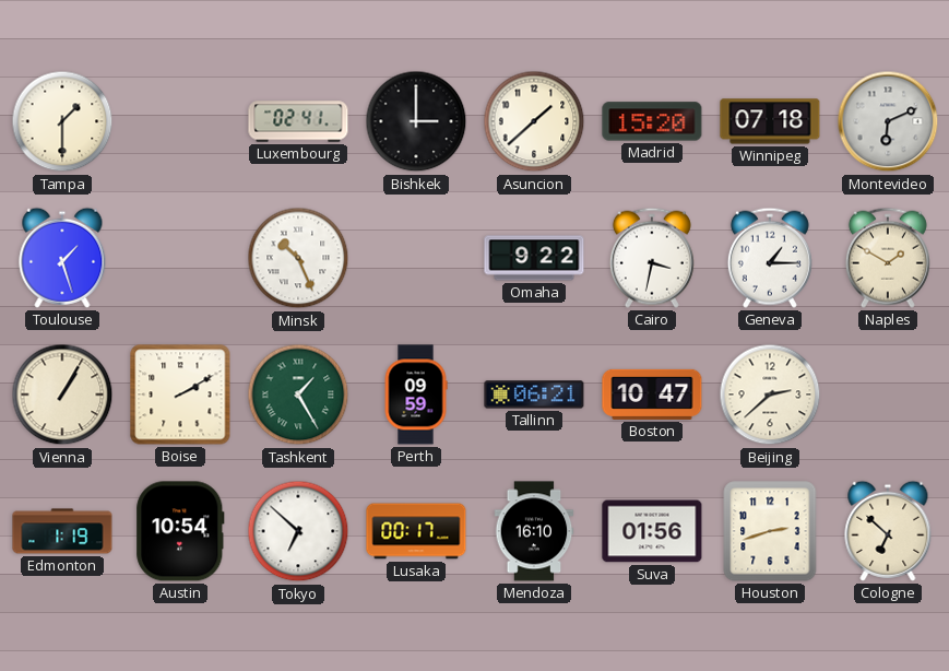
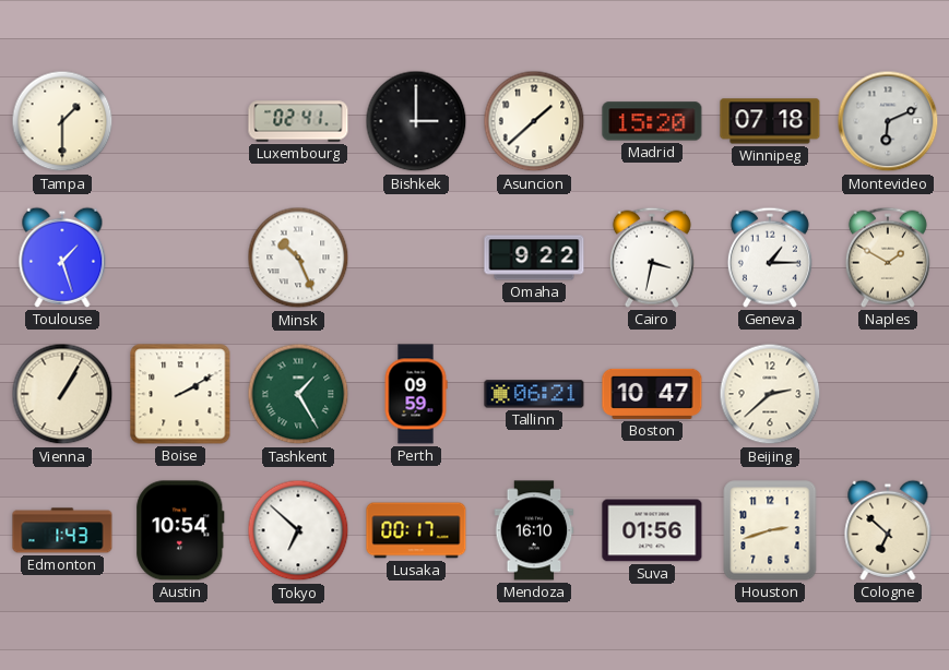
Edmonton: 1:19 -> 1:43
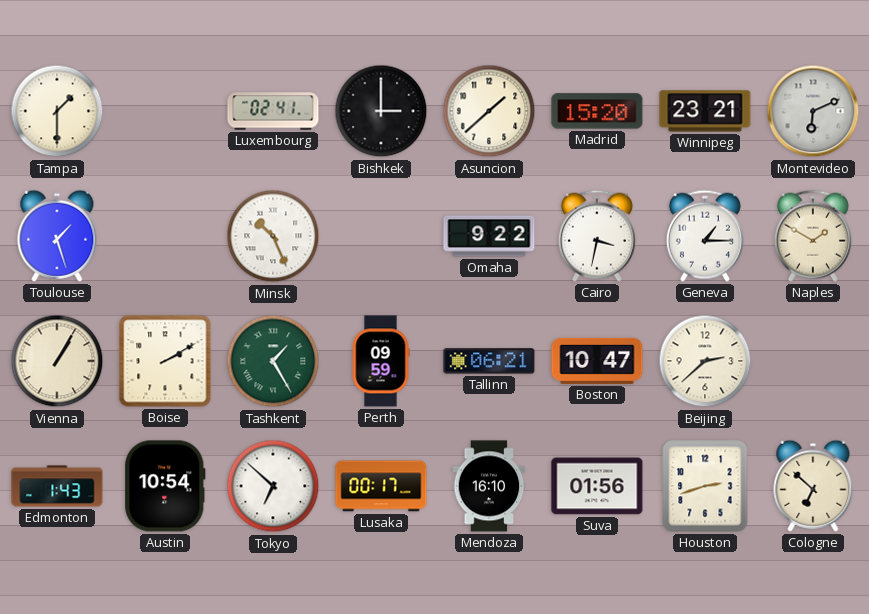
Winnipeg: 07:18 -> 23:21
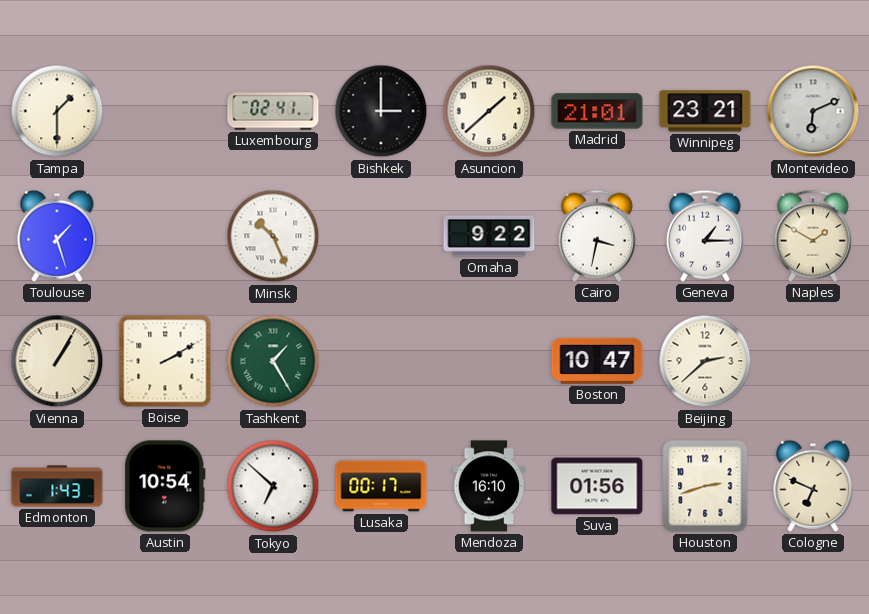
Madrid: 15:20 -> 21:01
Perth: 09:59 -> none
Tallinn: 06:21 -> none
Cologne: 6:52 -> 6:49
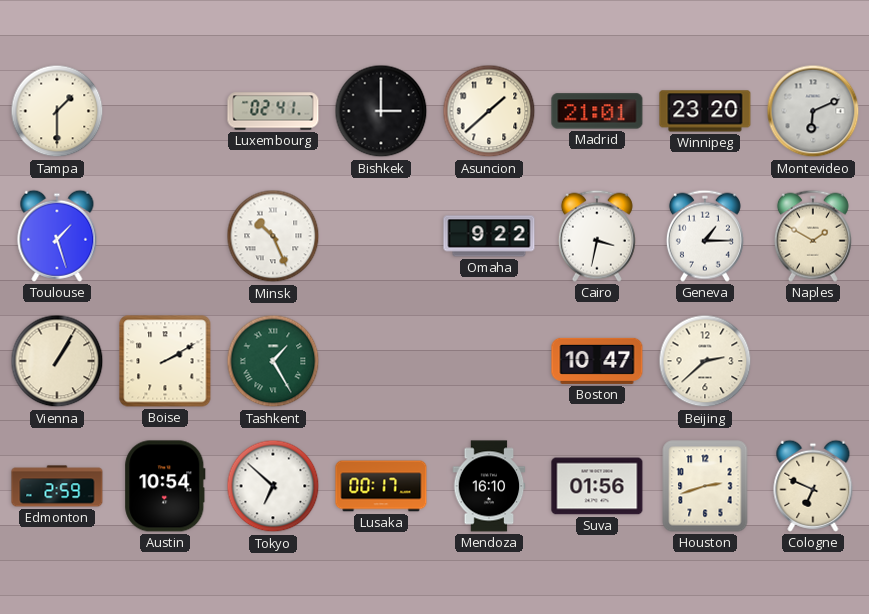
Winnipeg: 23:21 -> 23:20
Edmonton: 1:43 -> 2:59
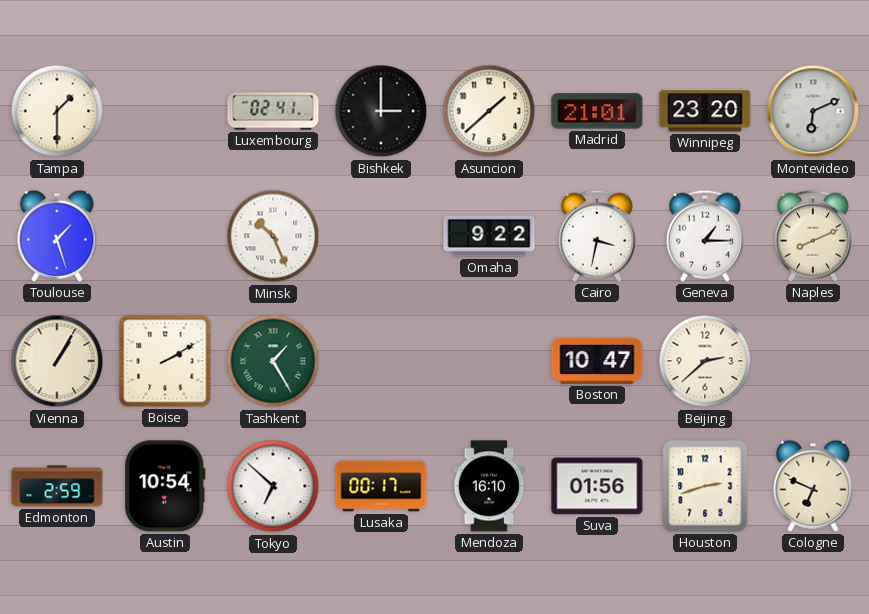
Naples: 1:50 -> 8:11
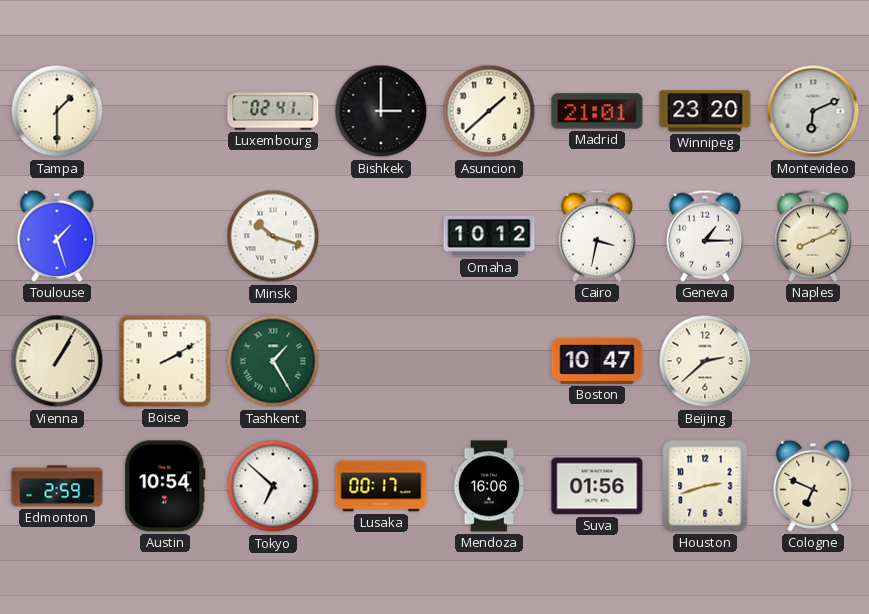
Minsk: 10:26 -> 10:18
Omaha: 9:22 -> 10:12
Mendoza: 16:10 -> 16:06
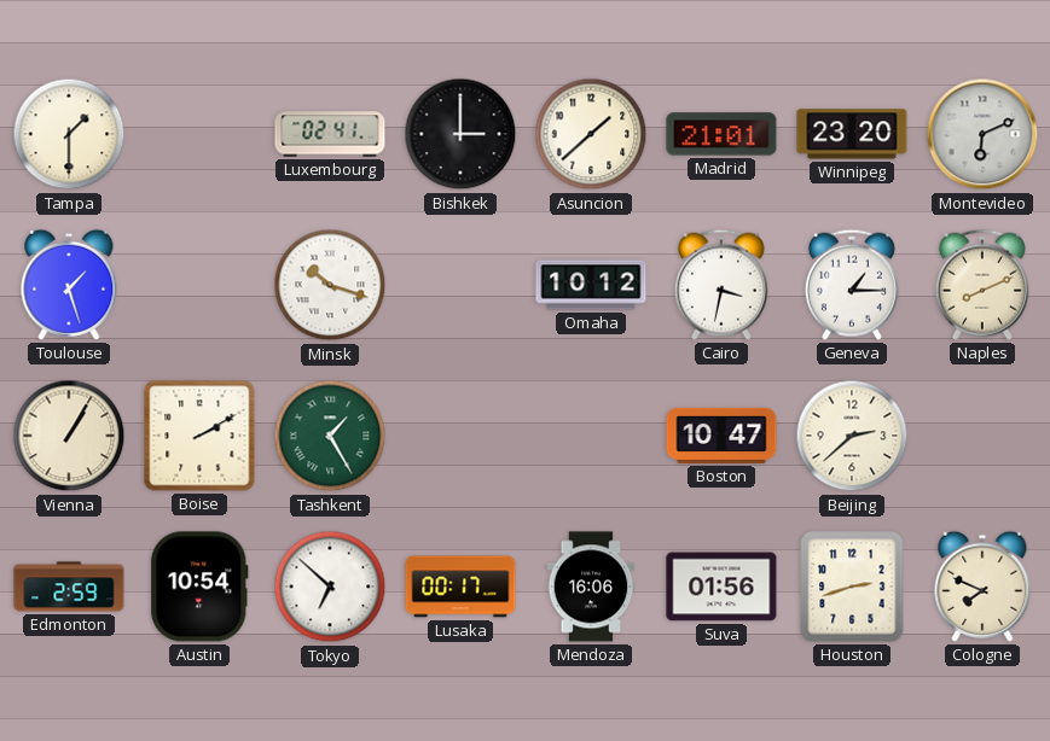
Cologne: 6:49 -> 7:49
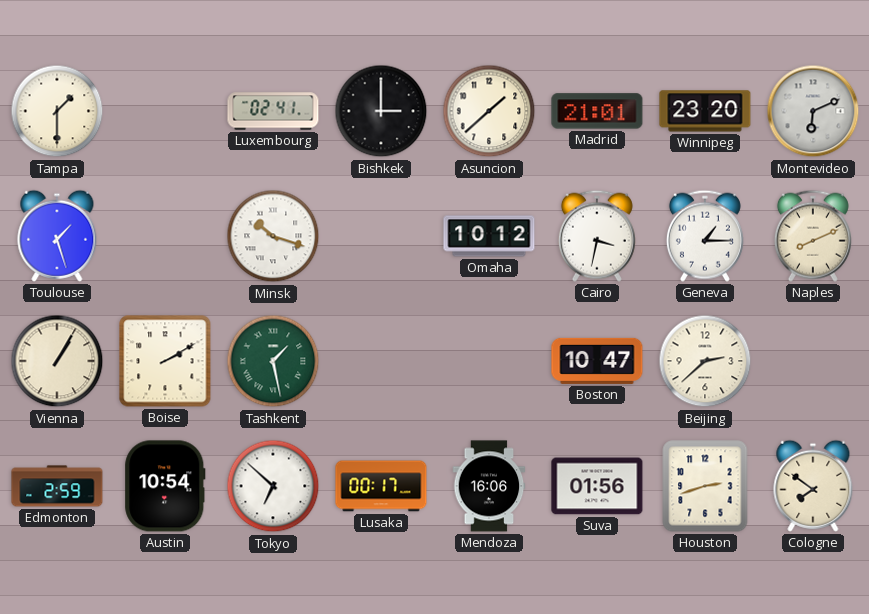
Tashkent: 1:25 -> 1:28
Cologne: 7:49 -> 7:51
